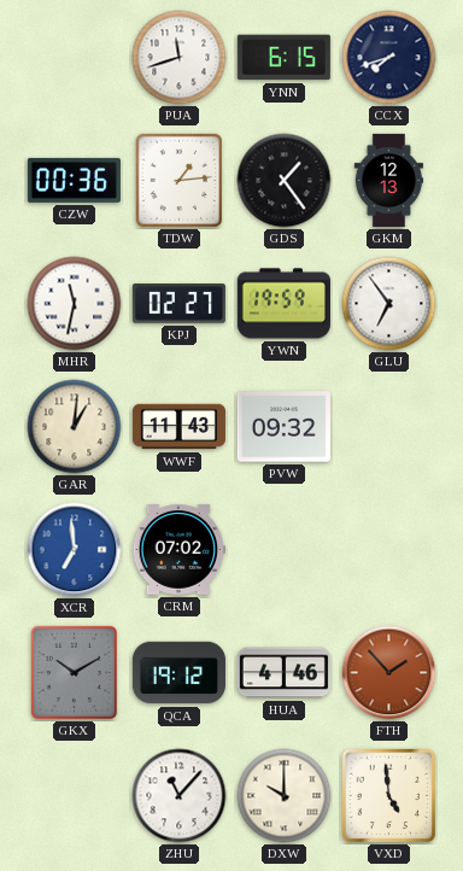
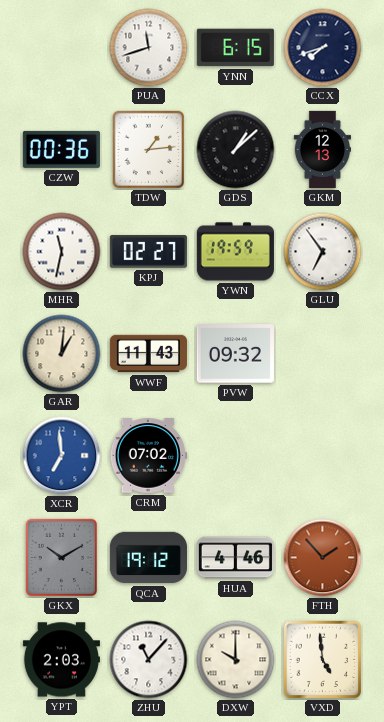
GDS: 1:24 -> 1:08
YPT: none -> 2:03
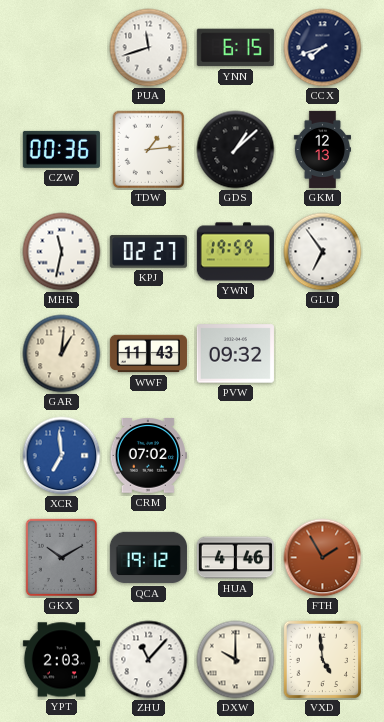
FTH: 1:53 -> 1:55
